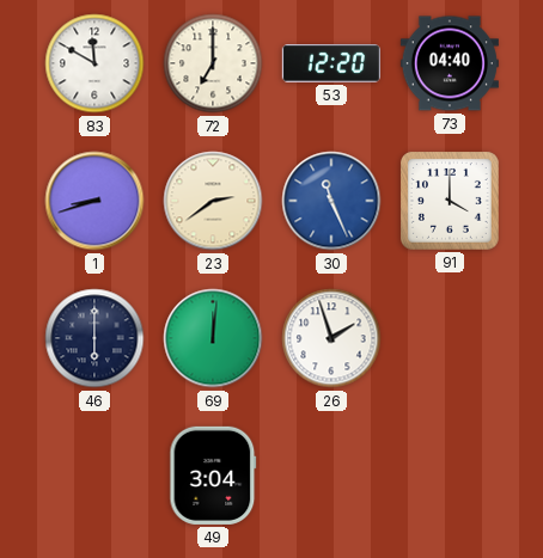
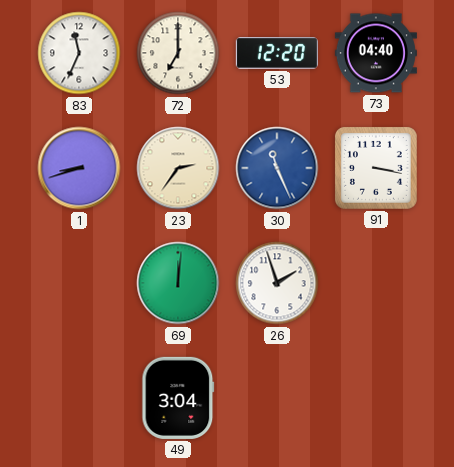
83: 11:50 -> 11:34
23: 2:39 -> 2:36
91: 4:00 -> 3:17
46: 6:00 -> none
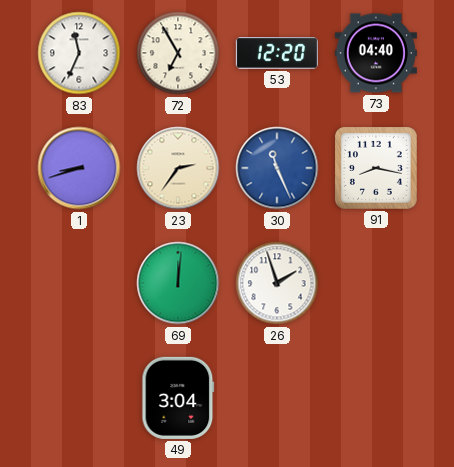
72: 7:00 -> 6:55
91: 3:17 -> 8:17
